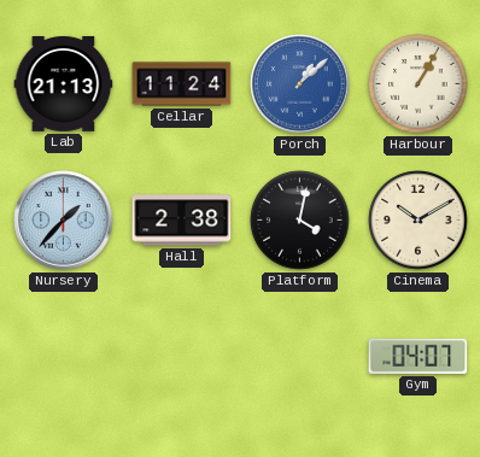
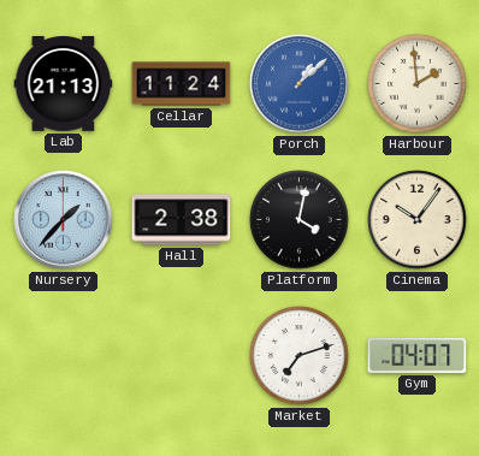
Harbour: 1:05 -> 1:59
Cinema: 10:10 -> 10:06
Market: none -> 7:12
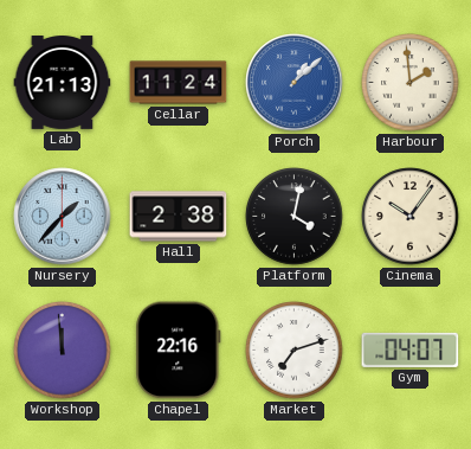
Workshop: none -> 11:59
Chapel: none -> 22:16
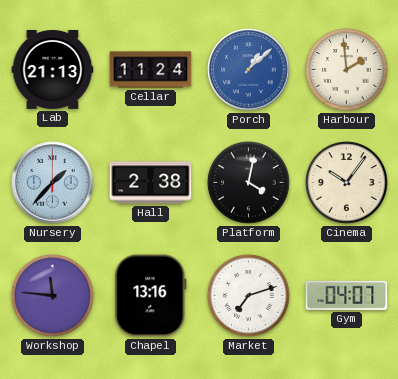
Workshop: 11:59 -> 11:46
Chapel: 22:16 -> 13:16
